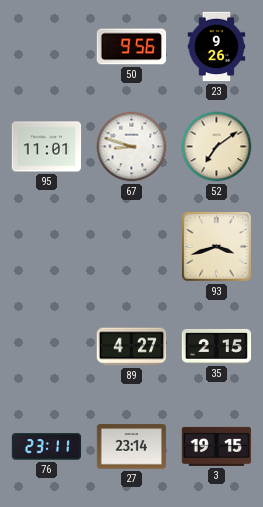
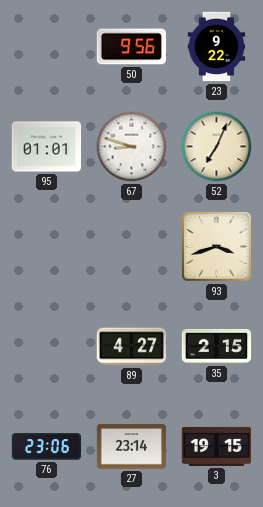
23: 9:26 -> 9:22
95: 11:01 -> 01:01
52: 7:09 -> 7:04
76: 23:11 -> 23:06
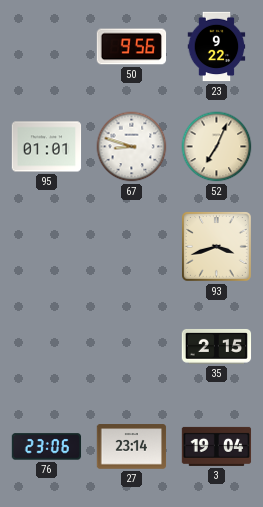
89: 4:27 -> none
3: 19:15 -> 19:04
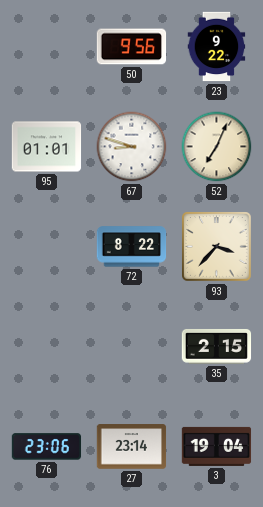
72: none -> 8:22
93: 3:42 -> 3:37
